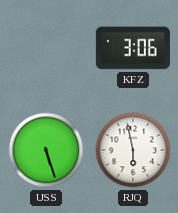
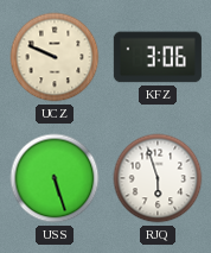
UCZ: none -> 9:49
RJQ: 5:58 -> 5:57
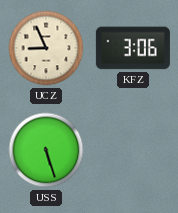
UCZ: 9:49 -> 8:56
RJQ: 5:57 -> none
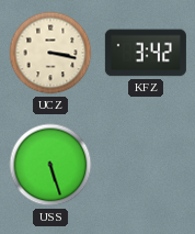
UCZ: 8:56 -> 3:17
KFZ: 3:06 -> 3:42
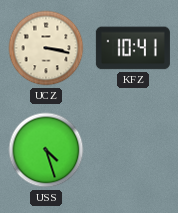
KFZ: 3:42 -> 10:41
USS: 5:27 -> 4:27
